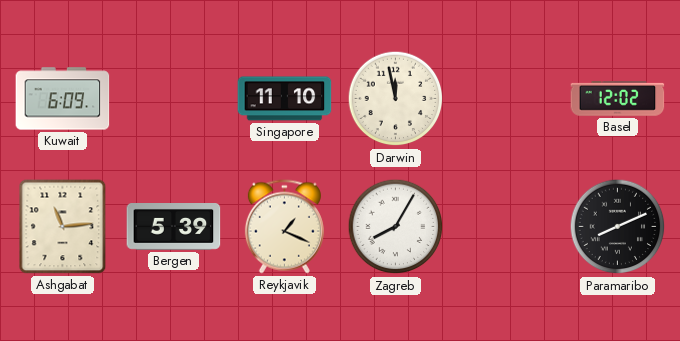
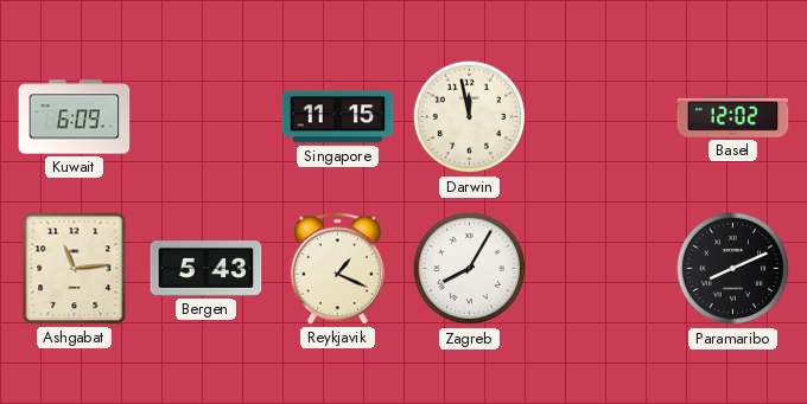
Singapore: 11:10 -> 11:15
Bergen: 5:39 -> 5:43
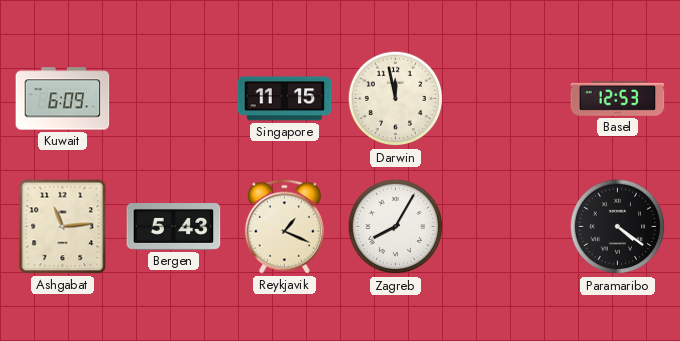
Basel: 12:02 -> 12:53
Paramaribo: 8:11 -> 4:21
